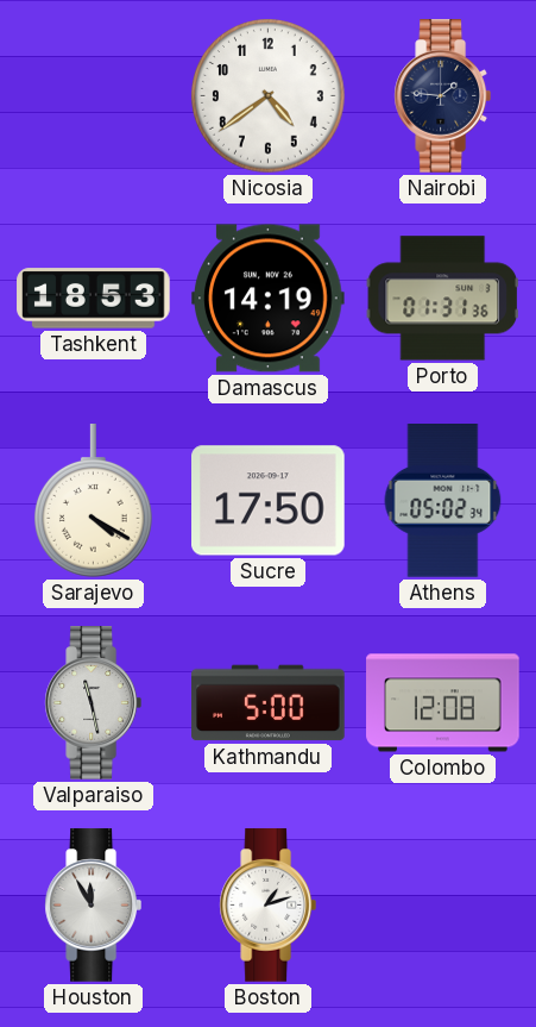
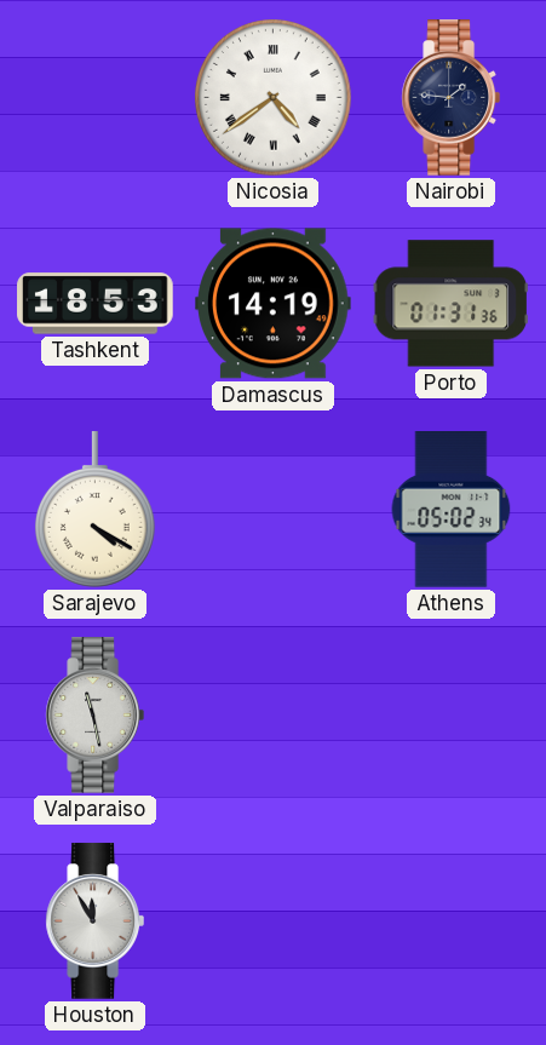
Nicosia numerals: Arabic -> Roman
Sucre: 17:50 -> none
Kathmandu: 5:00 -> none
Colombo: 12:08 -> none
Boston: 1:12 -> none
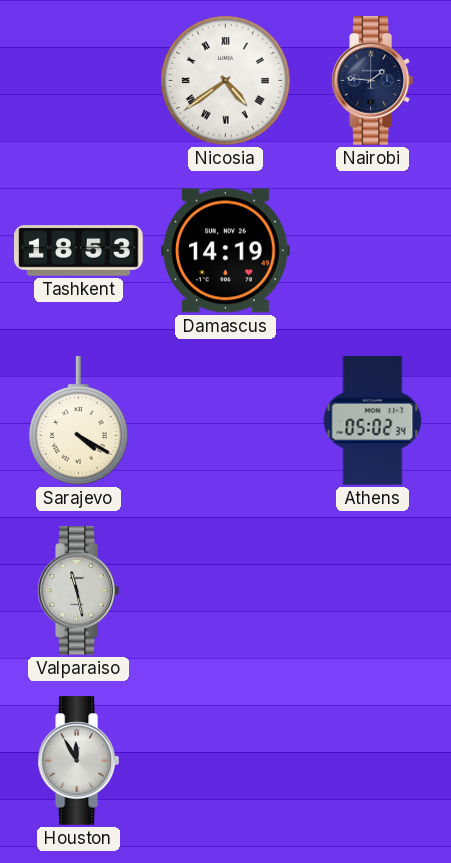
Porto: 01:31 -> none
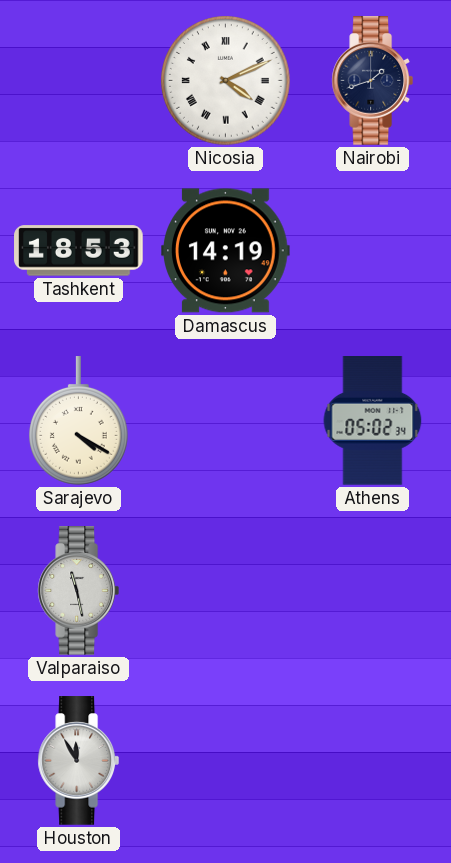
Nicosia: 4:39 -> 4:11
Nairobi: 1:46 -> 1:42
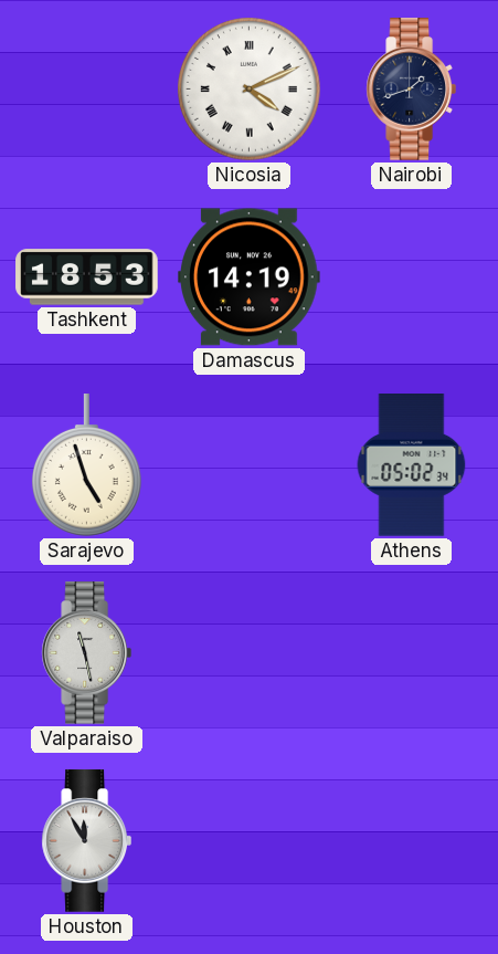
Sarajevo: 4:20 -> 4:57
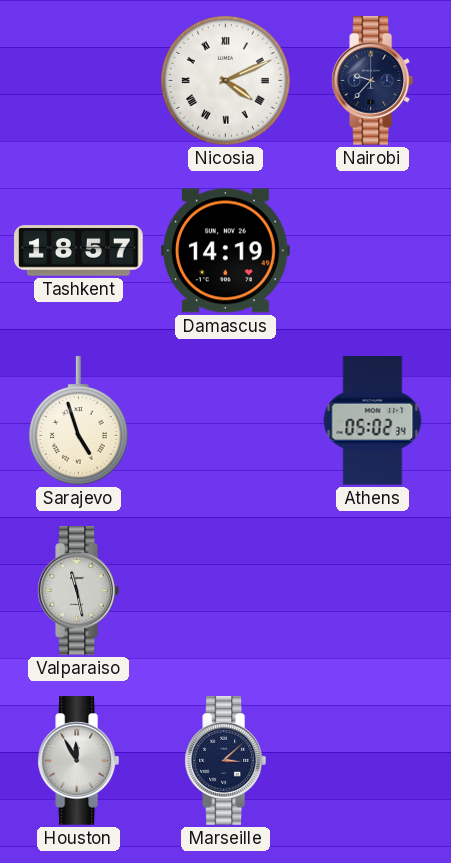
Nairobi: 1:42 -> 9:37
Tashkent: 18:53 -> 18:57
Marseille: none -> 3:08
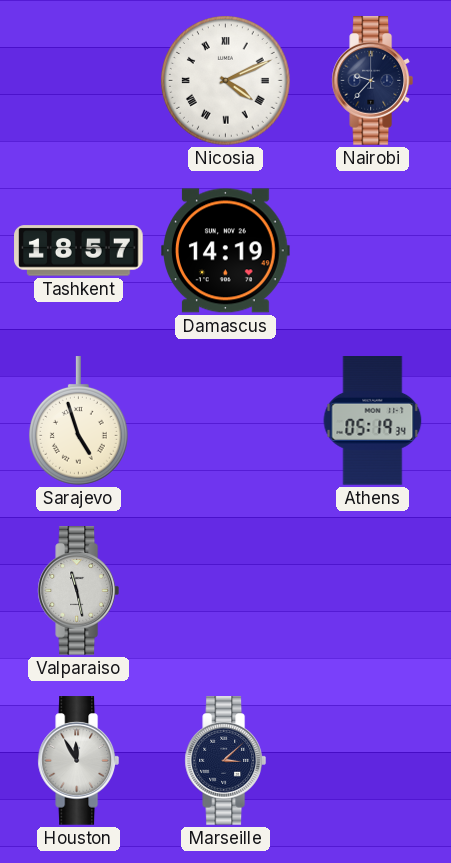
Athens: 05:02 -> 05:19
